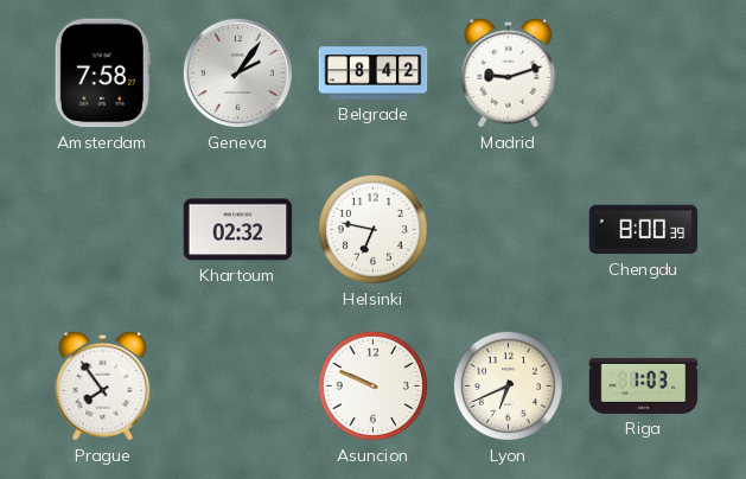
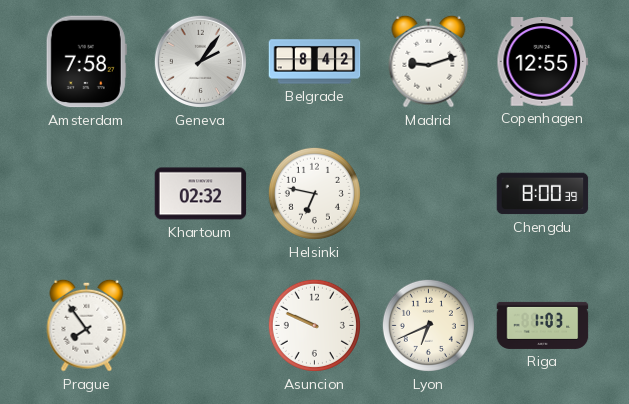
Copenhagen: none -> 12:55
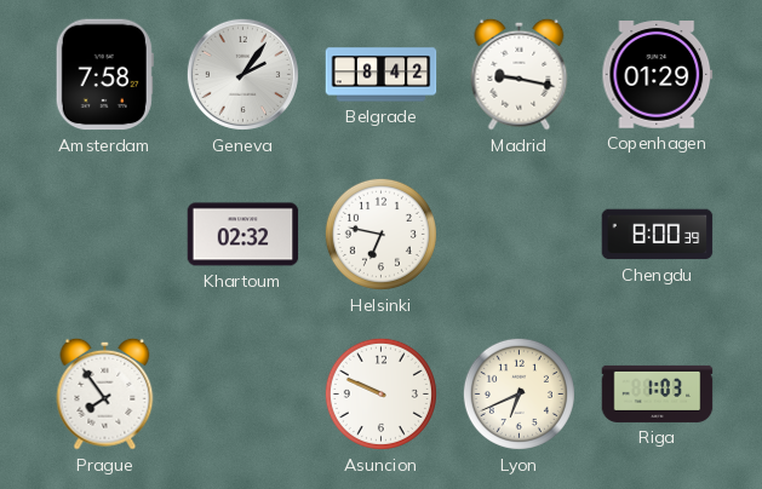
Madrid: 9:12 -> 9:17
Copenhagen: 12:55 -> 01:29
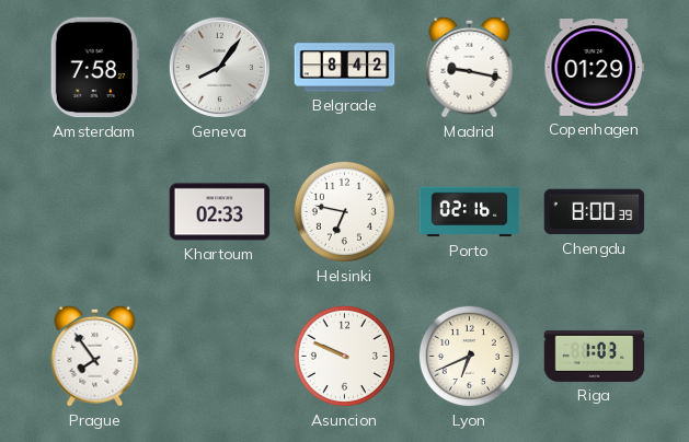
Geneva: 2:06 -> 8:06
Khartoum: 02:32 -> 02:33
Porto: none -> 02:16
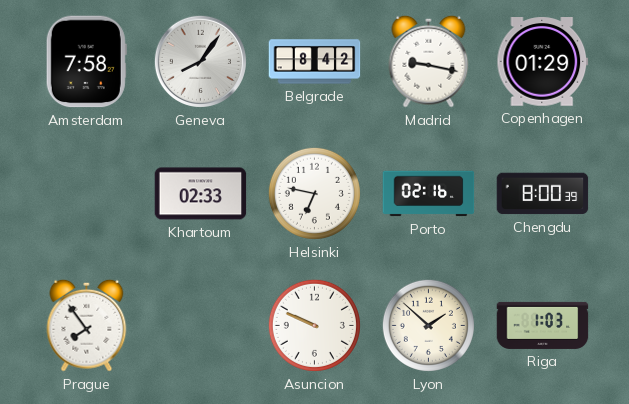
Lyon: 6:41 -> 1:52
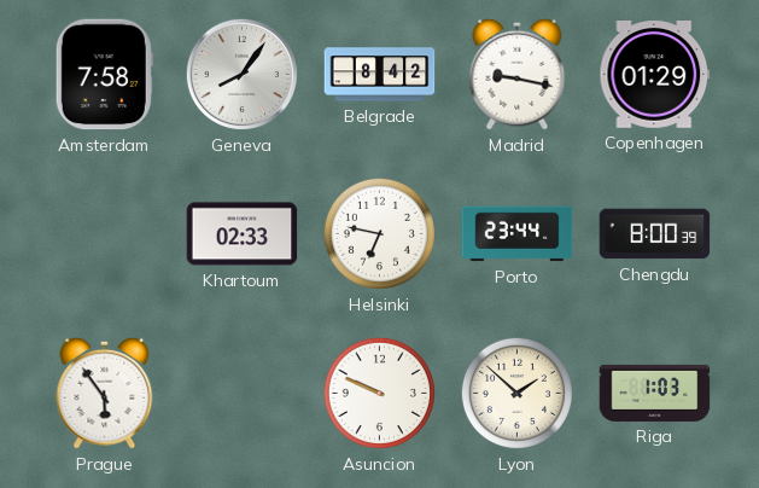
Porto: 02:16 -> 23:44
Prague: 7:54 -> 5:54
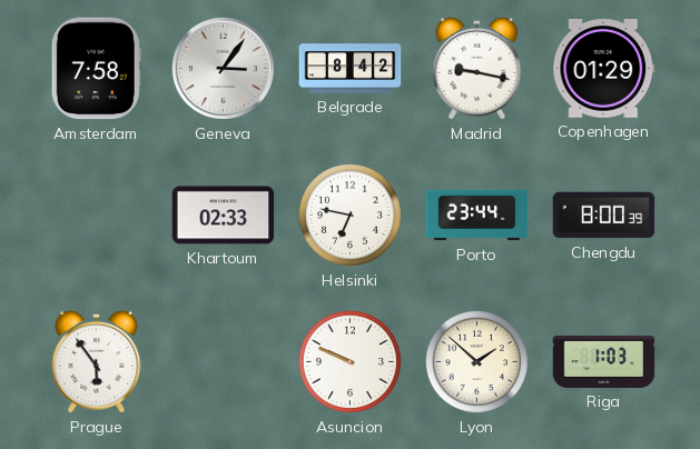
Geneva: 8:06 -> 3:06
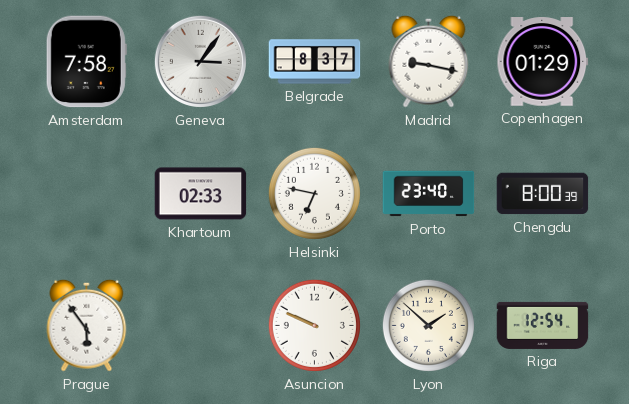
Belgrade: 8:42 -> 8:37
Porto: 23:44 -> 23:40
Riga: 1:03 -> 12:54
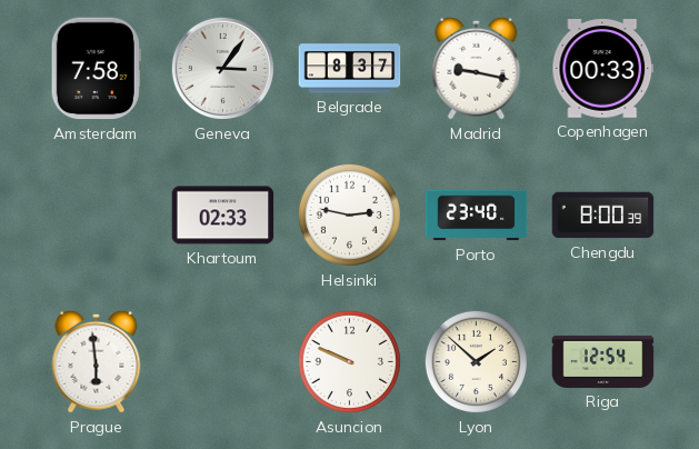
Copenhagen: 01:29 -> 00:33
Helsinki: 6:47 -> 2:47
Prague: 5:54 -> 5:59
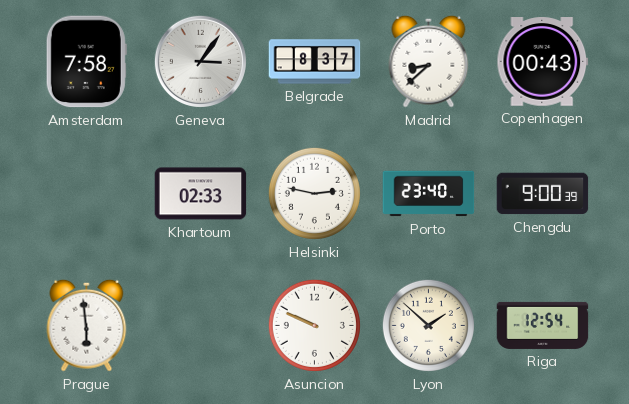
Madrid: 9:17 -> 8:38
Copenhagen: 00:33 -> 00:43
Chengdu: 8:00 -> 9:00
